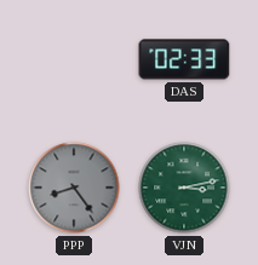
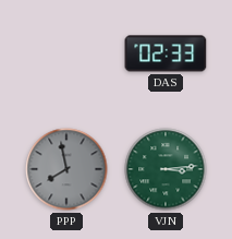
PPP: 8:24 -> 7:58
VJN: 3:13 -> 3:14
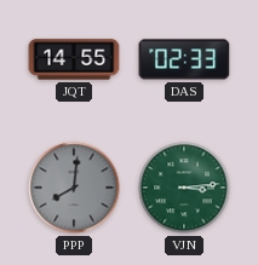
JQT: none -> 14:55
PPP: 7:58 -> 8:01
